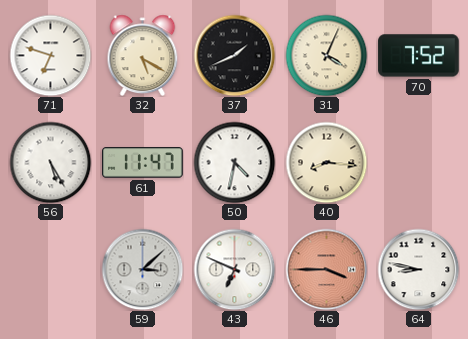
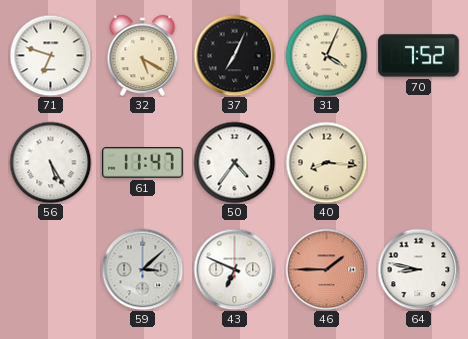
37: 1:41 -> 7:04
50: 4:32 -> 4:36
46: 3:45 -> 1:45
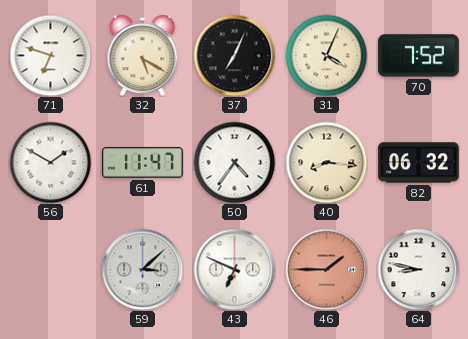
56: 5:25 -> 1:50
82: none -> 06:32
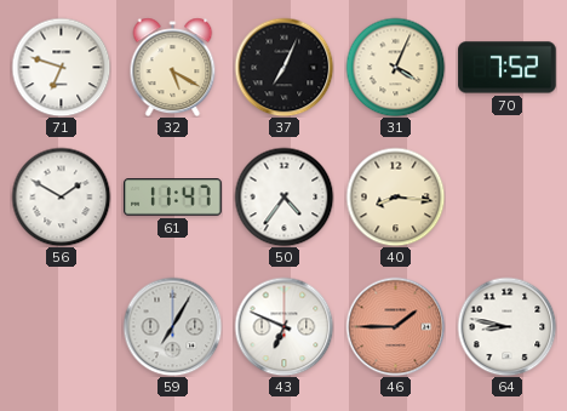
82: 06:32 -> none
59: 3:08 -> 7:05
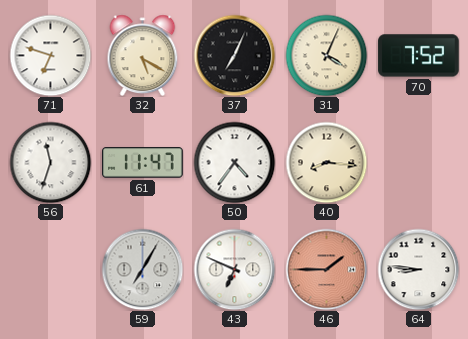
56: 1:50 -> 11:33
64: 8:47 -> 8:46
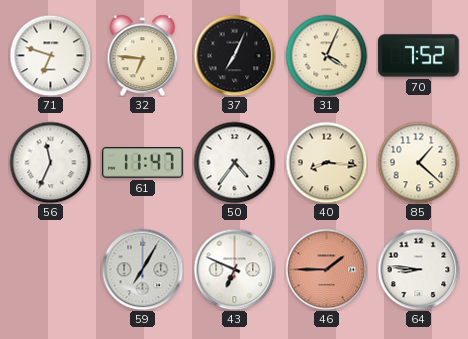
32: 5:20 -> 6:46
56: 11:33 -> 11:34
85: none -> 1:22
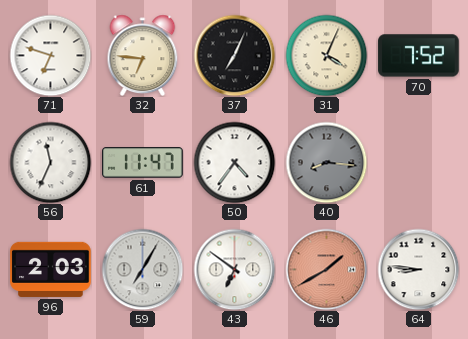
40 dial: cream -> grey
85: 1:22 -> none
96: none -> 2:03
43: 6:49 -> 6:51
46: 1:45 -> 1:40
